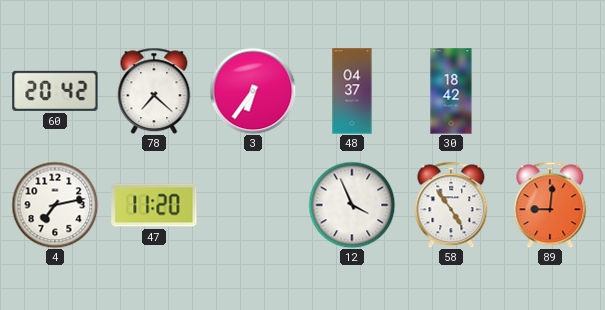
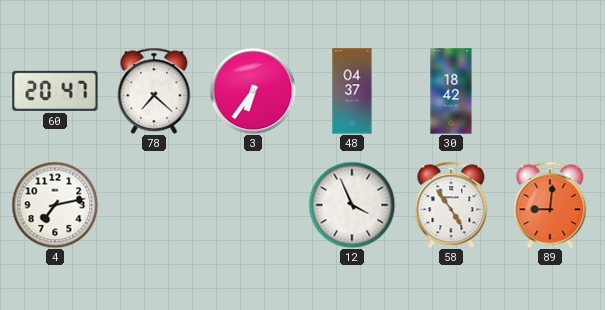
60: 20:42 -> 20:47
47: 11:20 -> none
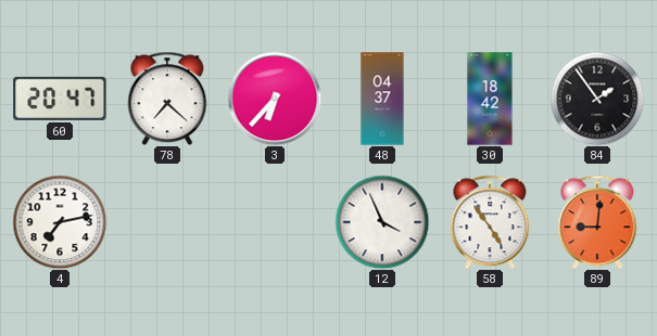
3: 6:36 -> 6:37
84: none -> 1:54
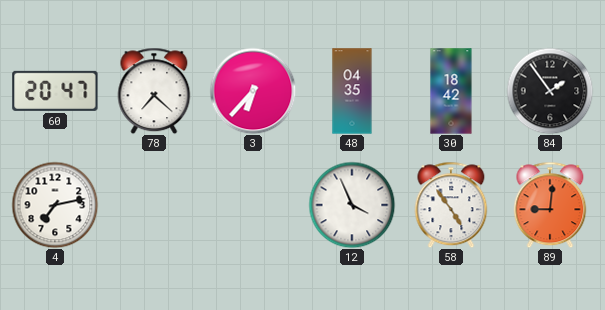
48: 04:37 -> 04:35
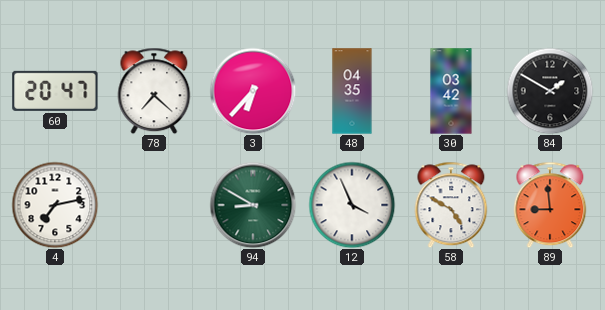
30: 18:42 -> 03:42
84: 1:54 -> 1:50
94: none -> 8:50
58: 4:54 -> 4:50
89: 9:01 -> 8:59
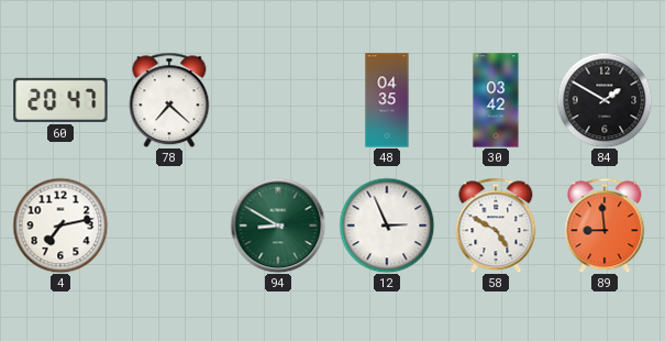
3: 6:37 -> none
12: 3:56 -> 2:56
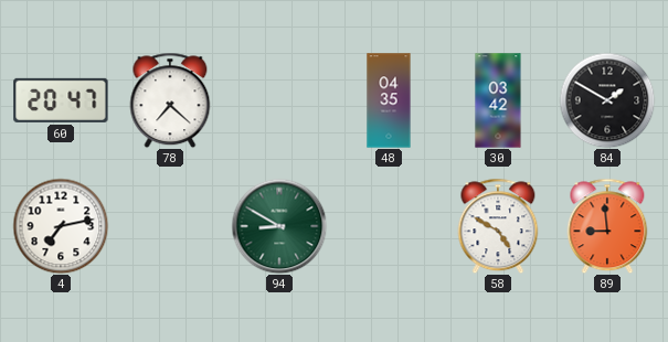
12: 2:56 -> none
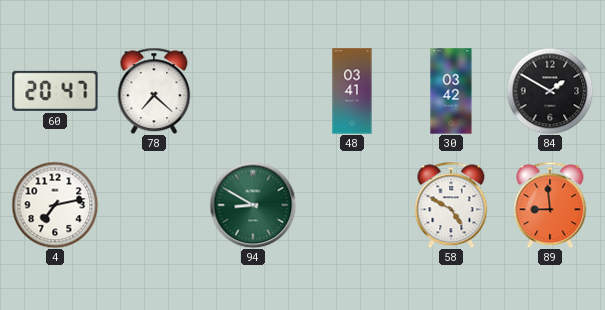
48: 04:35 -> 03:41
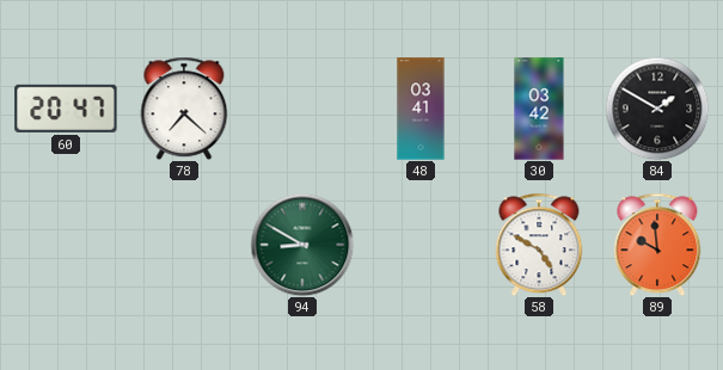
4: 7:13 -> none
89: 8:59 -> 9:59
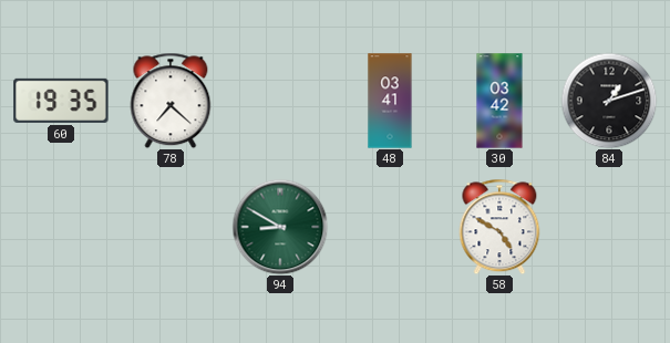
60: 20:47 -> 19:35
84: 1:50 -> 1:12
89: 9:59 -> none
